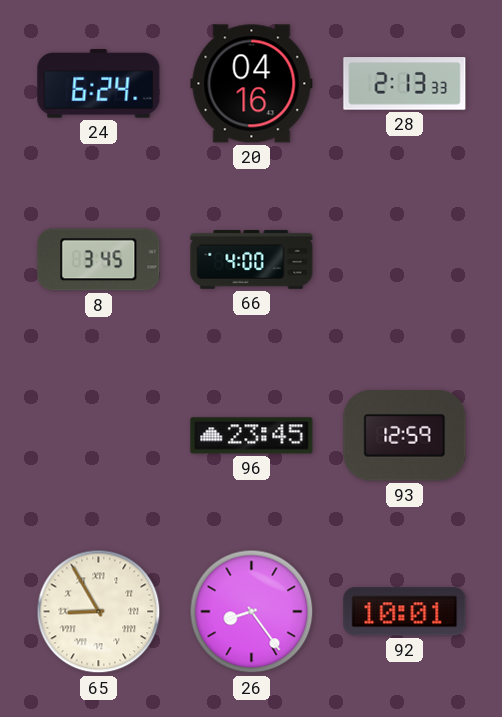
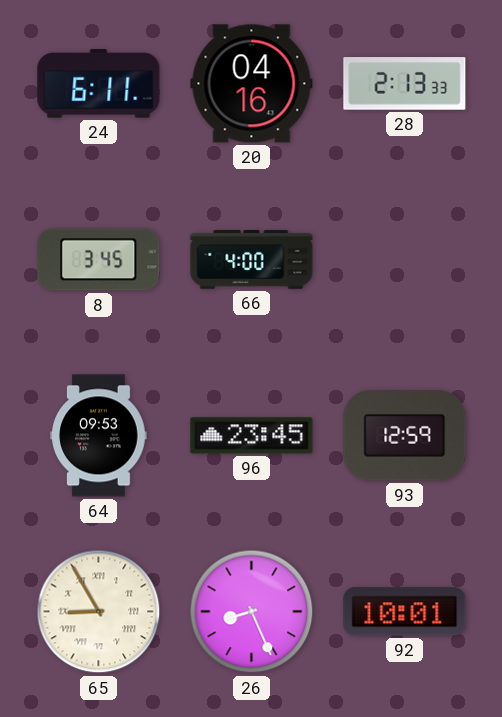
24: 6:24 -> 6:11
64: none -> 09:53
26: 8:24 -> 8:26
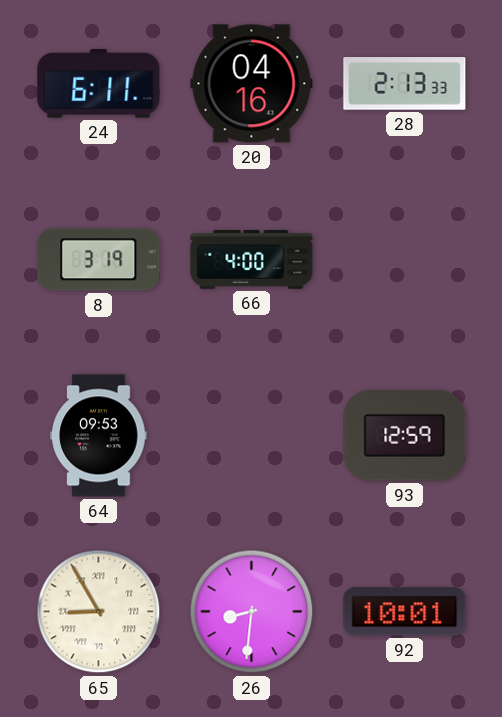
8: 3:45 -> 3:19
96: 23:45 -> none
26: 8:26 -> 8:31
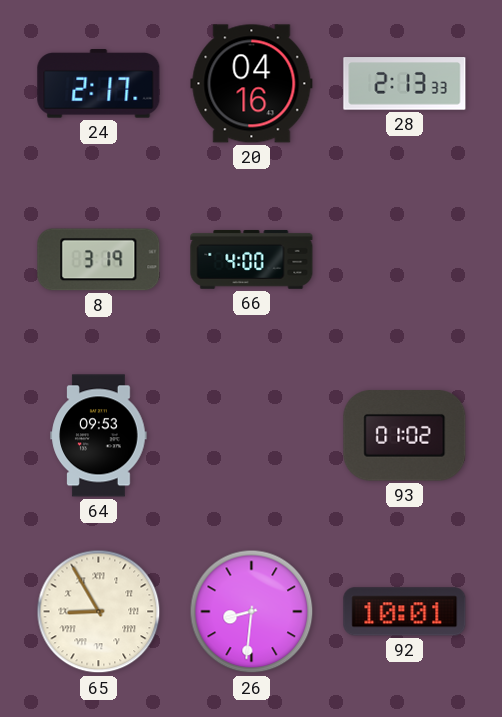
24: 6:11 -> 2:17
93: 12:59 -> 01:02
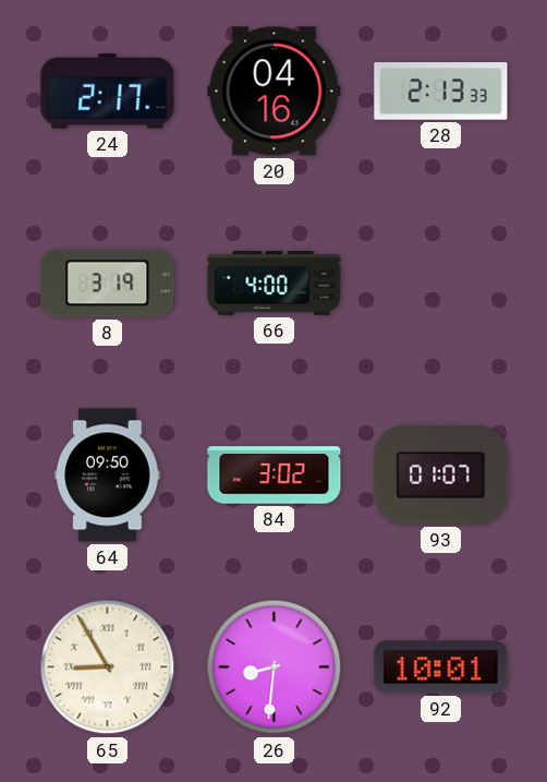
64: 09:53 -> 09:50
84: none -> 3:02
93: 01:02 -> 01:07
